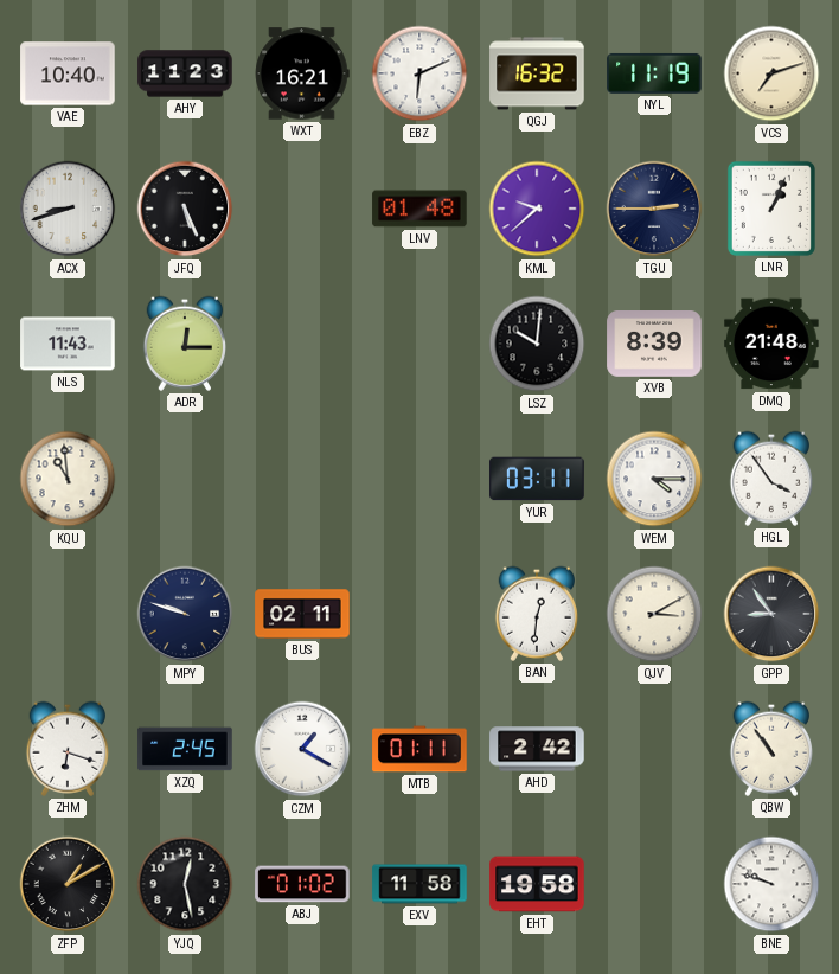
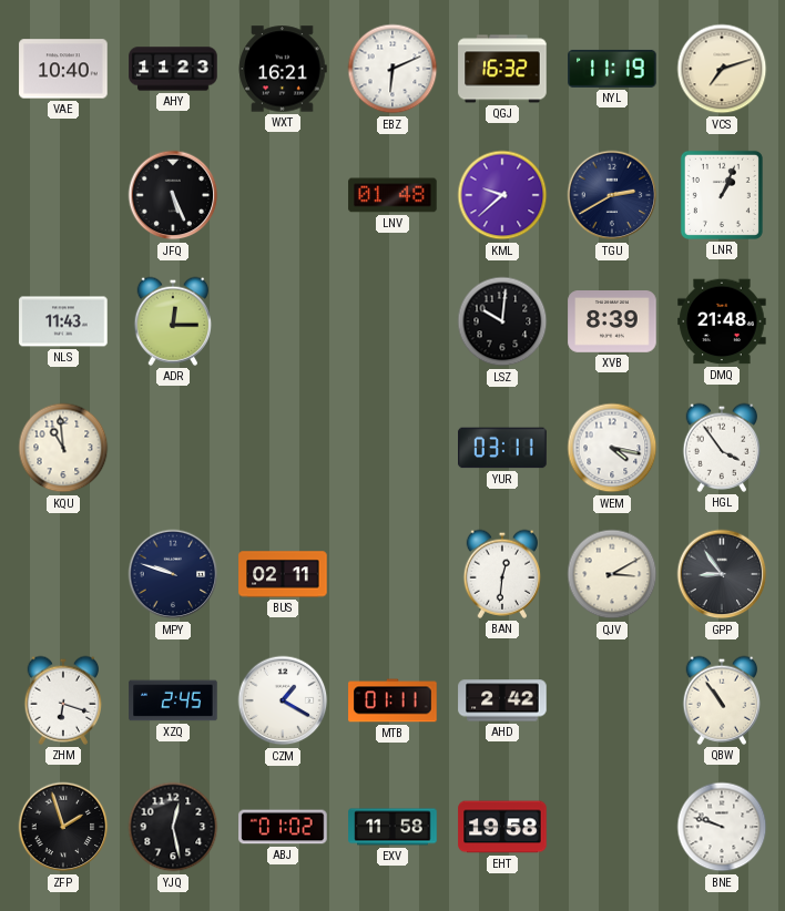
ACX: 8:42 -> none
TGU: 2:45 -> 2:40
WEM: 4:15 -> 4:17
ZFP: 1:10 -> 1:57
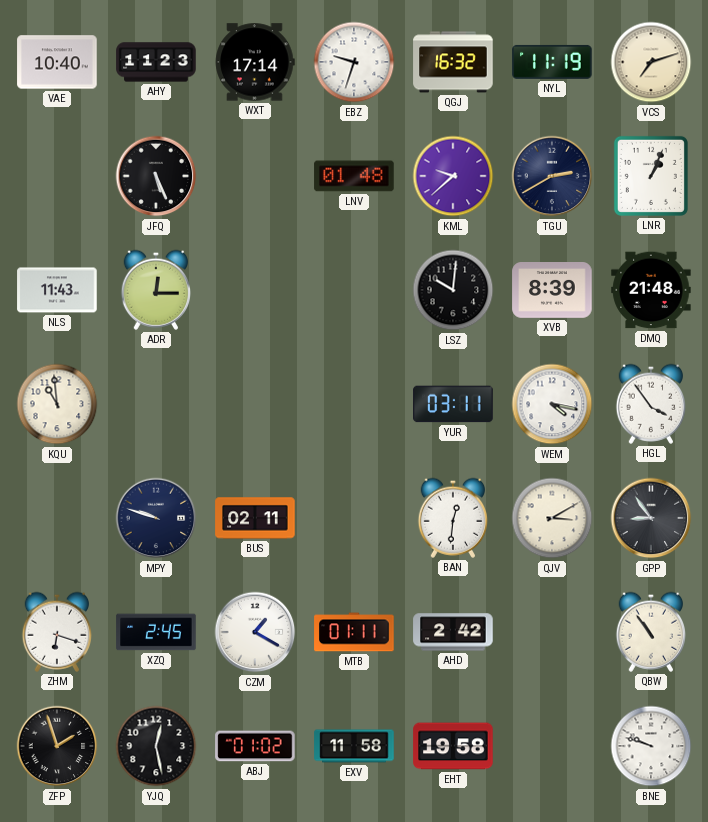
WXT: 16:21 -> 17:14
EBZ: 6:11 -> 9:33
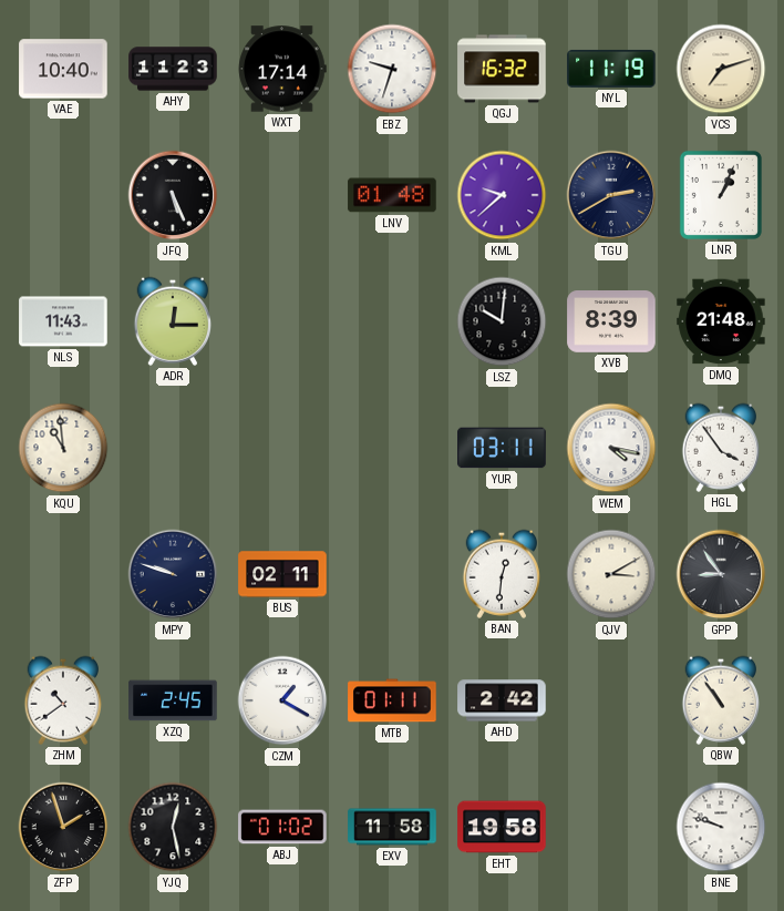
ZHM: 6:18 -> 10:39
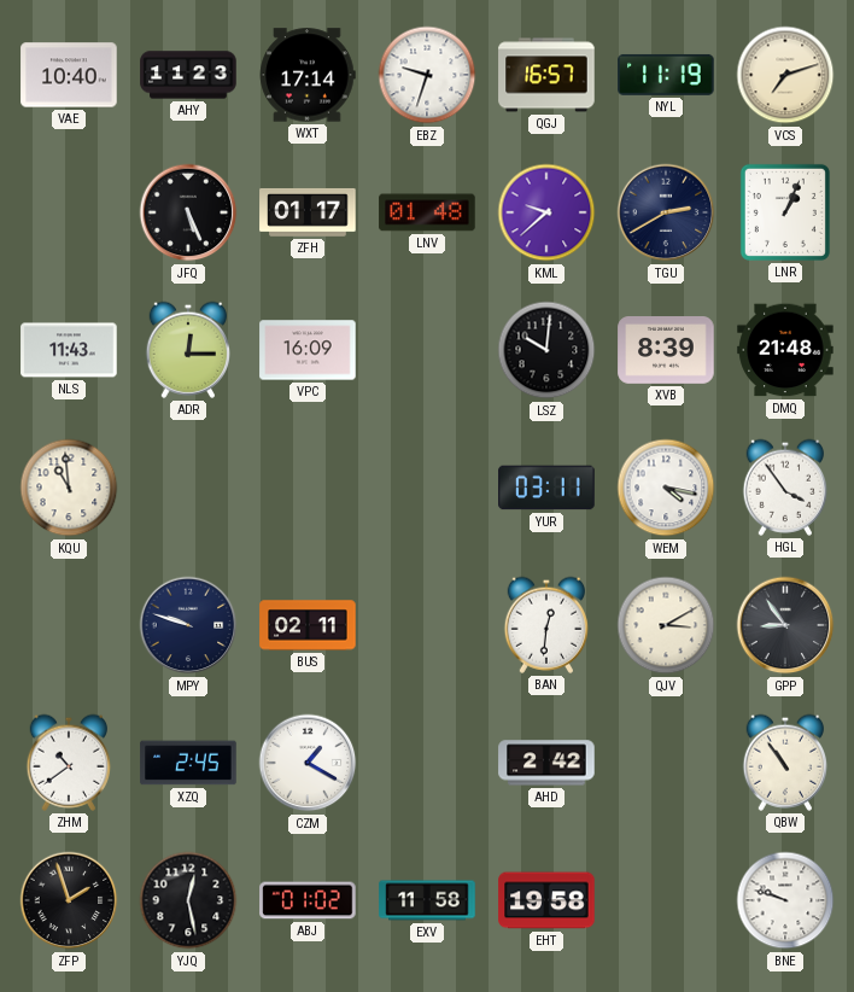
QGJ: 16:32 -> 16:57
ZFH: none -> 01:17
VPC: none -> 16:09
MTB: 01:11 -> none
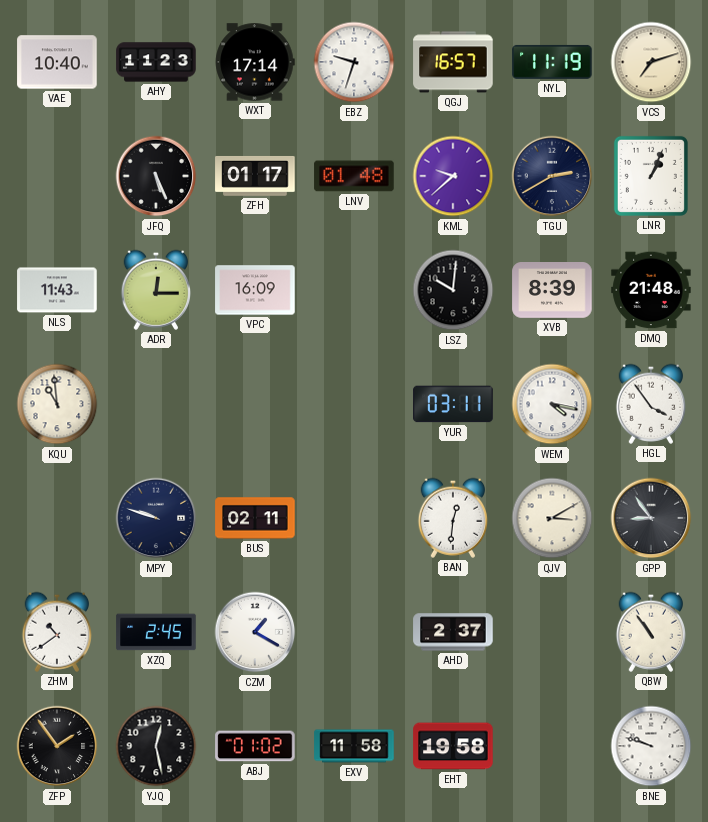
AHD: 2:42 -> 2:37
ZFP: 1:57 -> 1:54
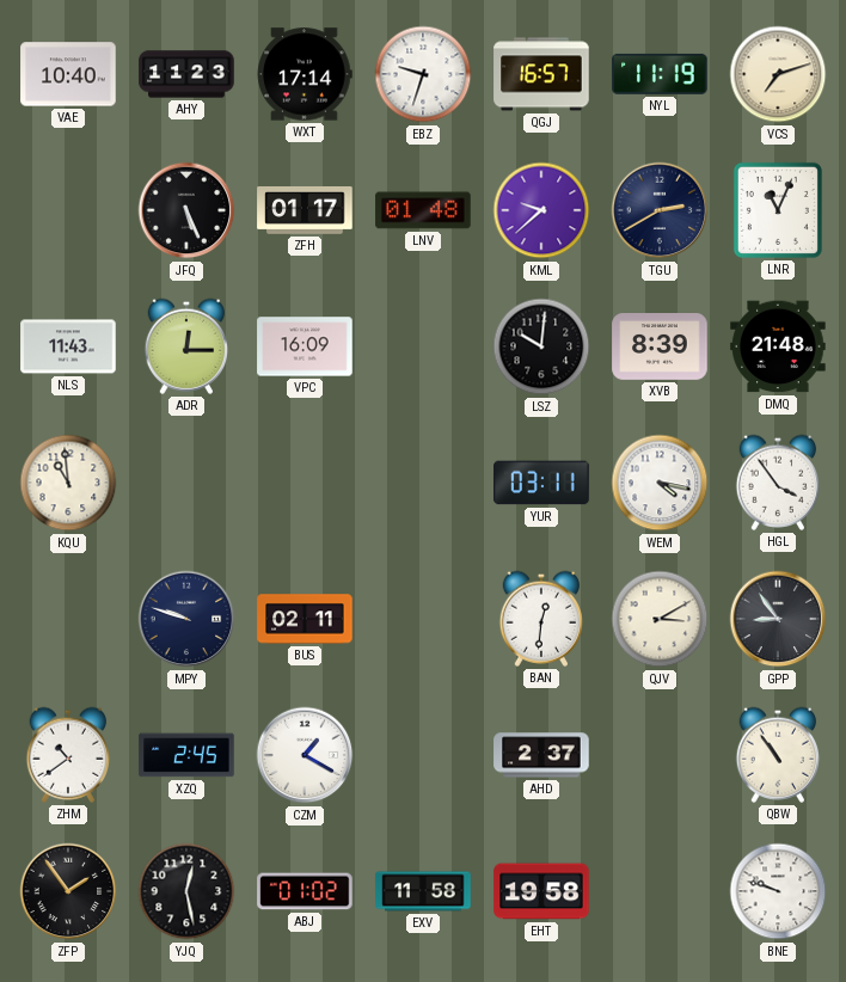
LNR: 1:04 -> 11:04
